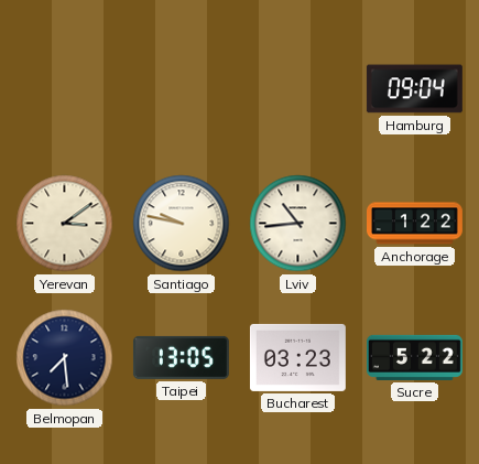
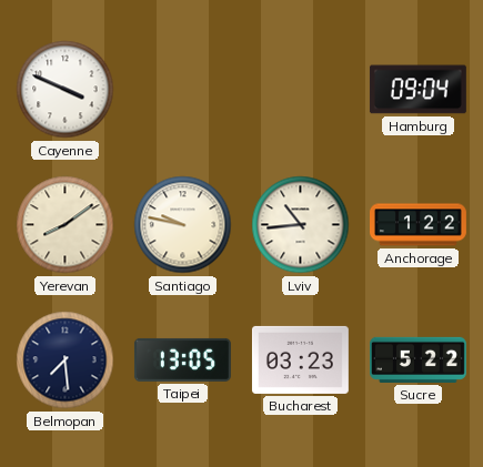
Cayenne: none -> 3:49
Yerevan: 3:09 -> 8:09
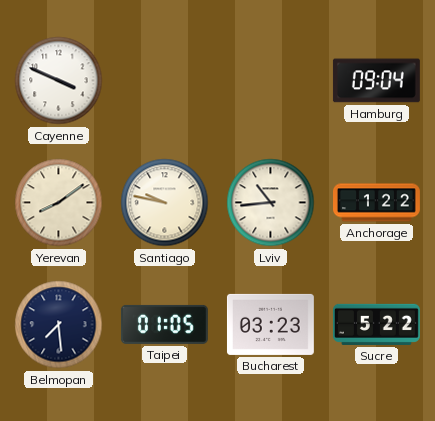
Taipei: 13:05 -> 01:05
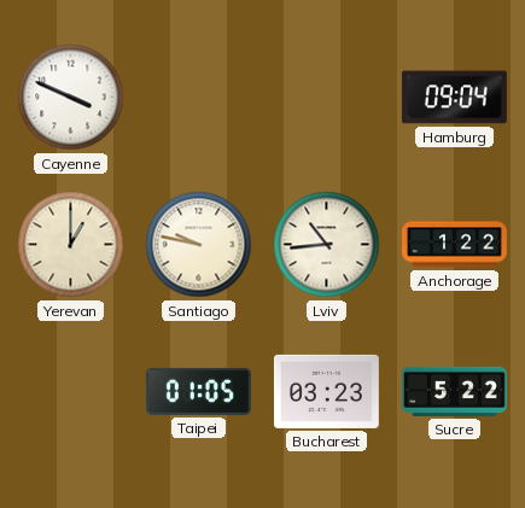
Yerevan: 8:09 -> 1:00
Belmopan: 7:29 -> none
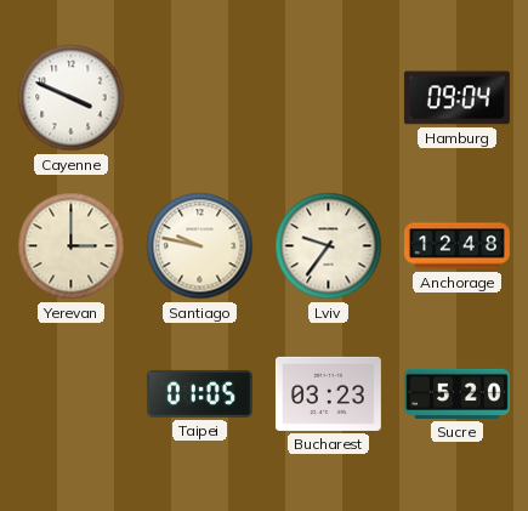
Yerevan: 1:00 -> 3:00
Lviv: 10:44 -> 9:36
Anchorage: 1:22 -> 12:48
Sucre: 5:22 -> 5:20
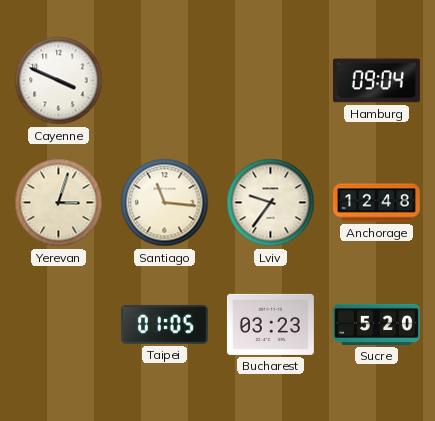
Yerevan: 3:00 -> 3:03
Santiago: 9:47 -> 11:16
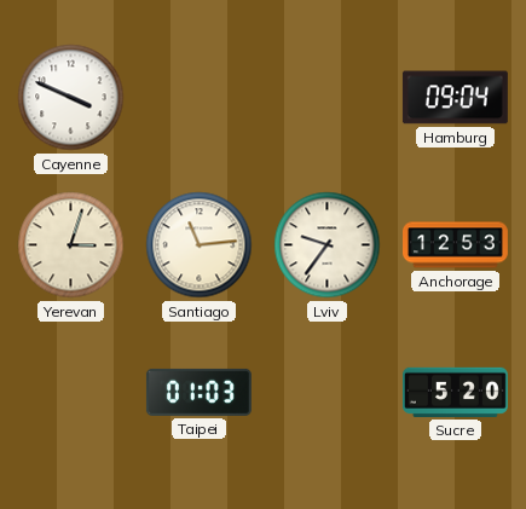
Santiago: 11:16 -> 11:14
Anchorage: 12:48 -> 12:53
Taipei: 01:05 -> 01:03
Bucharest: 03:23 -> none
